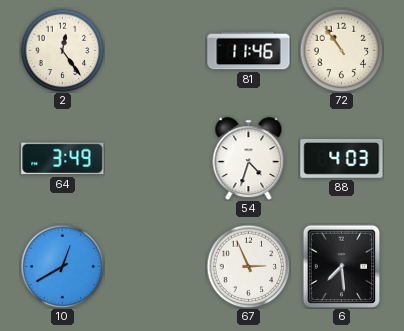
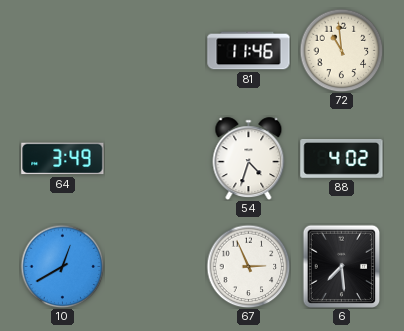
2: 12:24 -> none
72: 10:54 -> 10:59
88: 4:03 -> 4:02
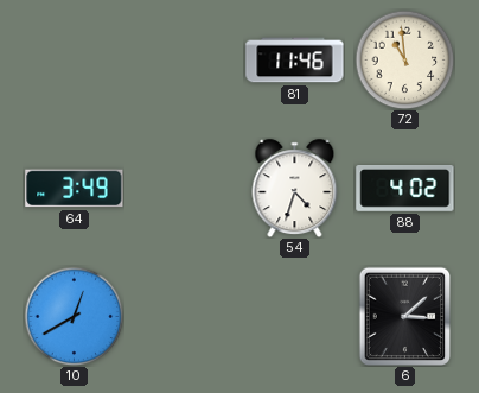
67: 2:56 -> none
6: 7:29 -> 3:08
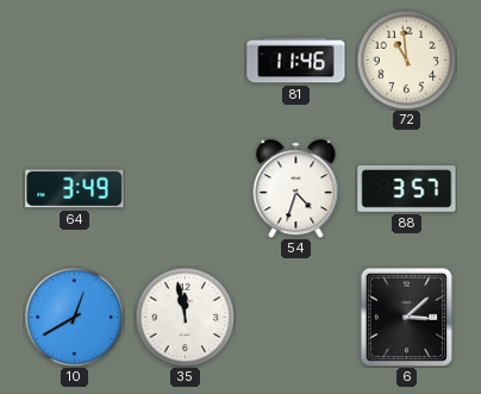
88: 4:02 -> 3:57
35: none -> 11:58
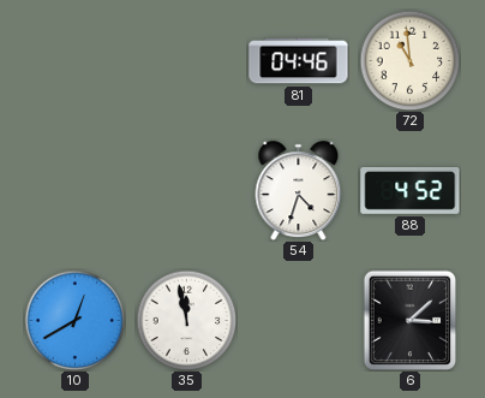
81: 11:46 -> 04:46
64: 3:49 -> none
88: 3:57 -> 4:52
